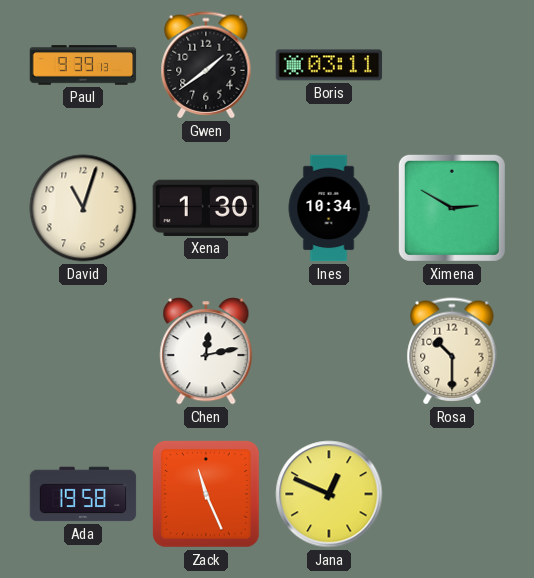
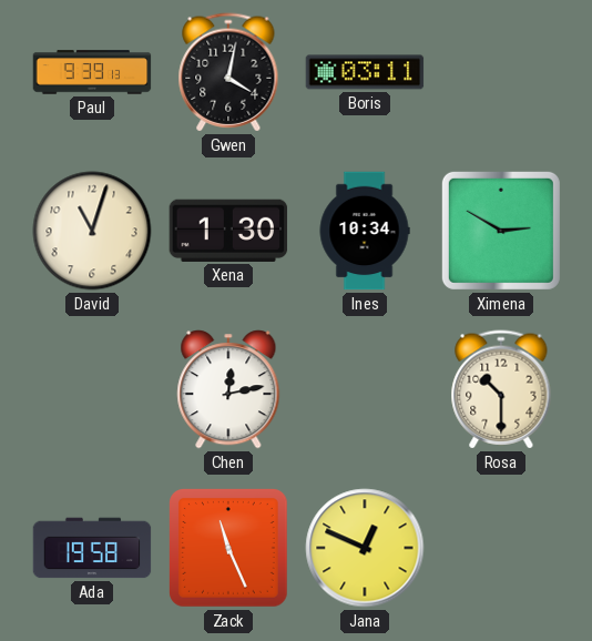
Gwen: 1:39 -> 4:02
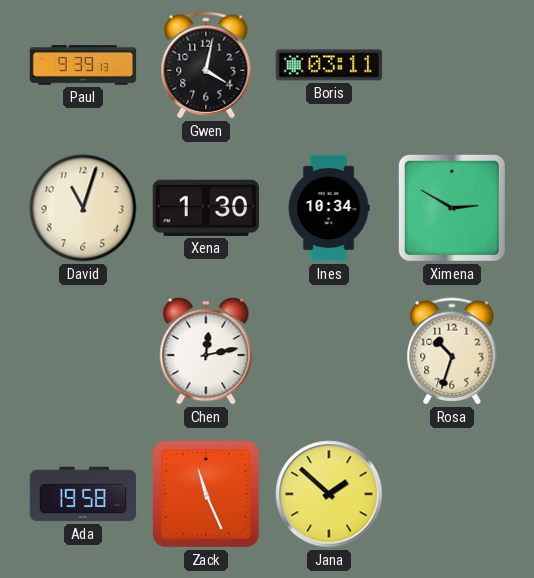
Rosa: 10:30 -> 10:33
Jana: 12:49 -> 1:52
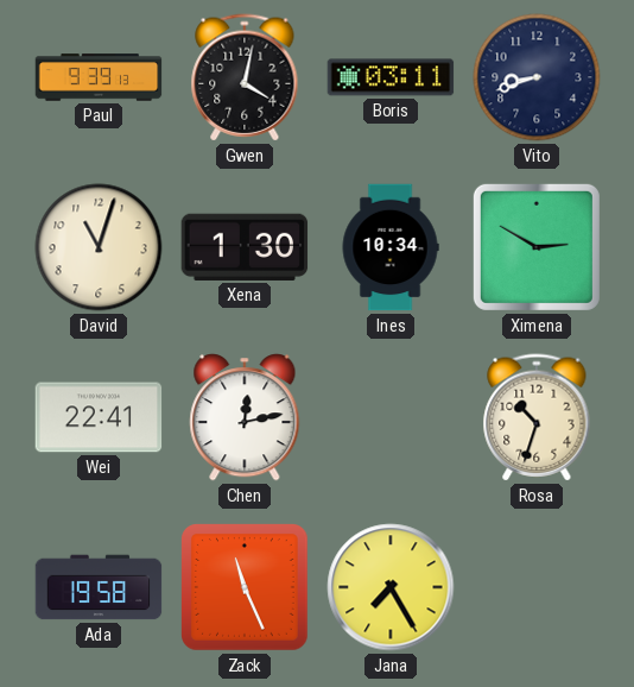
Vito: none -> 8:42
Wei: none -> 22:41
Jana: 1:52 -> 7:25
